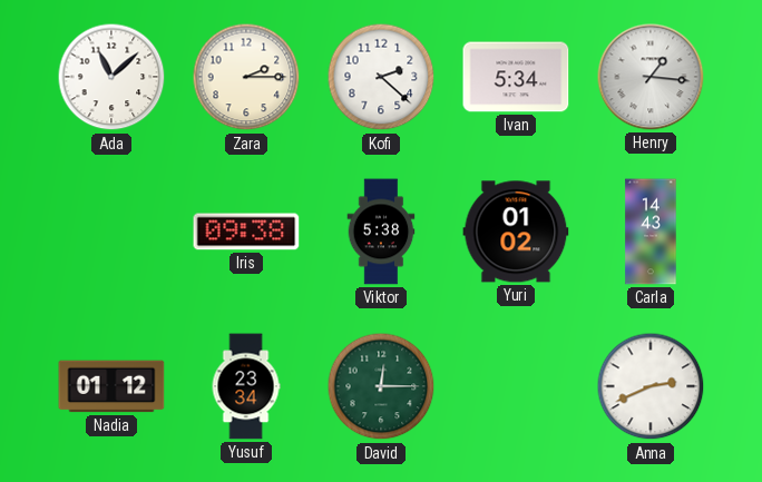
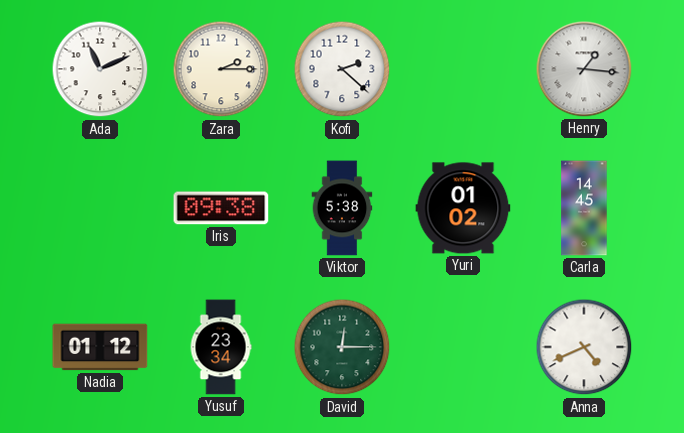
Ada: 11:08 -> 11:11
Ivan: 5:34 -> none
Carla: 14:43 -> 14:45
Anna: 2:41 -> 4:41
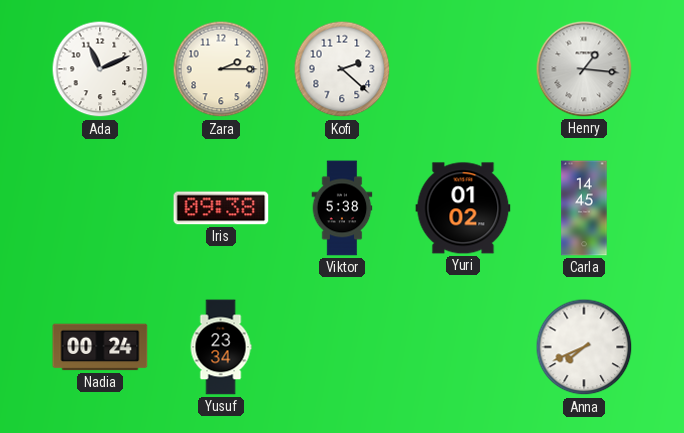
Nadia: 01:12 -> 00:24
David: 12:15 -> none
Anna: 4:41 -> 7:41
